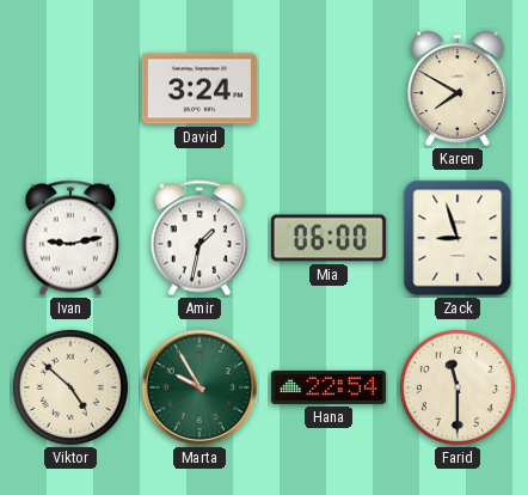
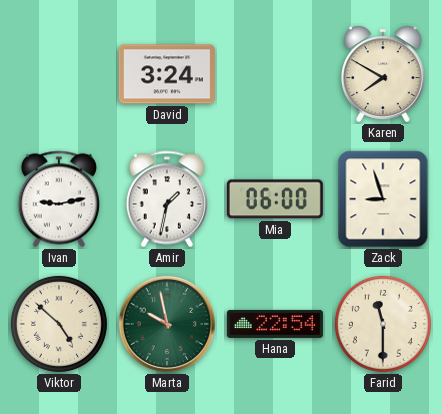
Marta: 9:55 -> 9:58
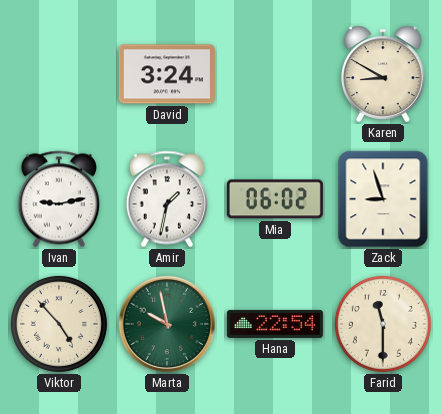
Karen: 7:50 -> 8:50
Mia: 06:00 -> 06:02
Viktor: 4:52 -> 4:53
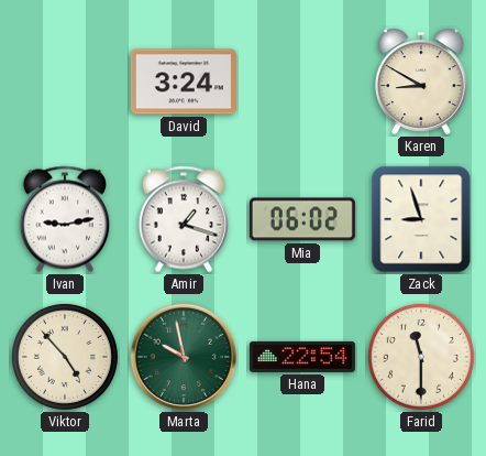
Amir: 1:32 -> 1:18
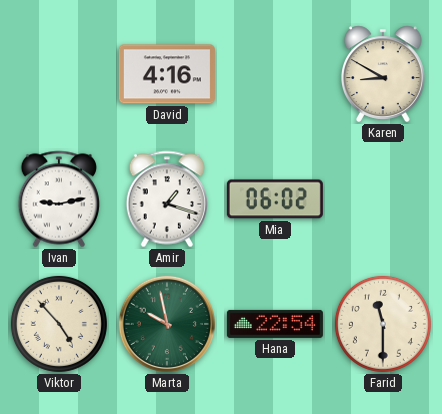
David: 3:24 -> 4:16
Zack: 8:57 -> none
